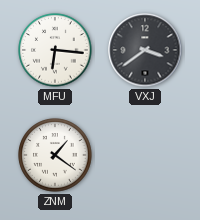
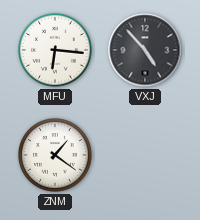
VXJ: 3:39 -> 4:53
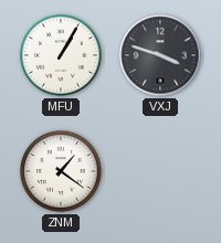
MFU: 6:16 -> 1:05
VXJ: 4:53 -> 3:48
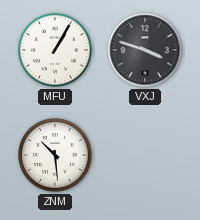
ZNM: 1:21 -> 10:29
